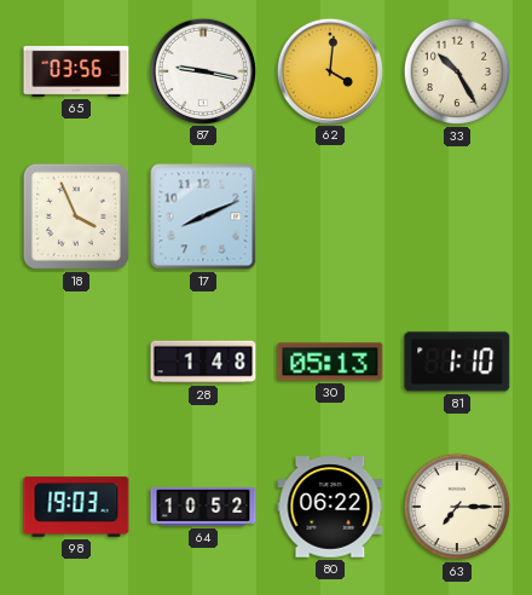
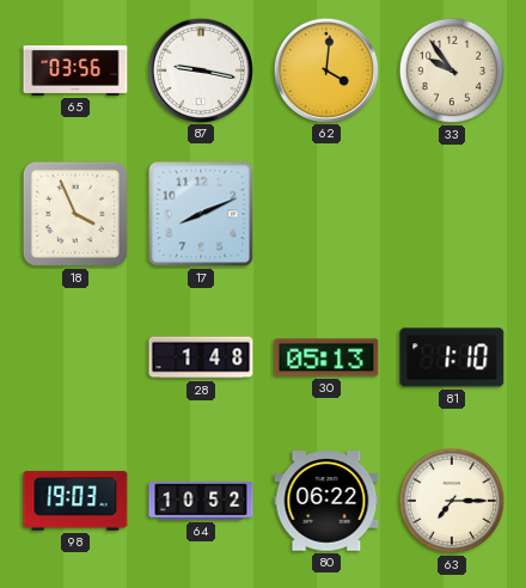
33: 10:25 -> 9:54
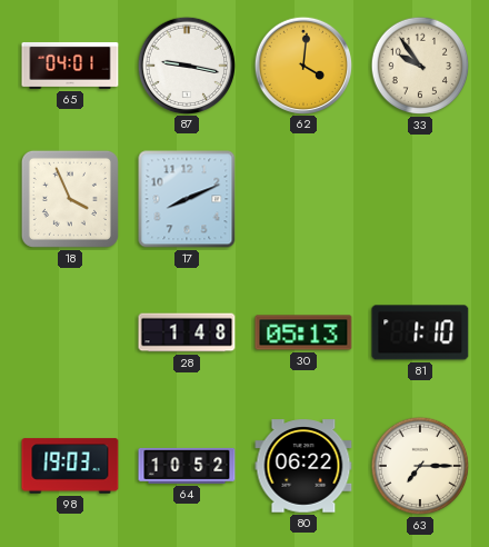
65: 03:56 -> 04:01
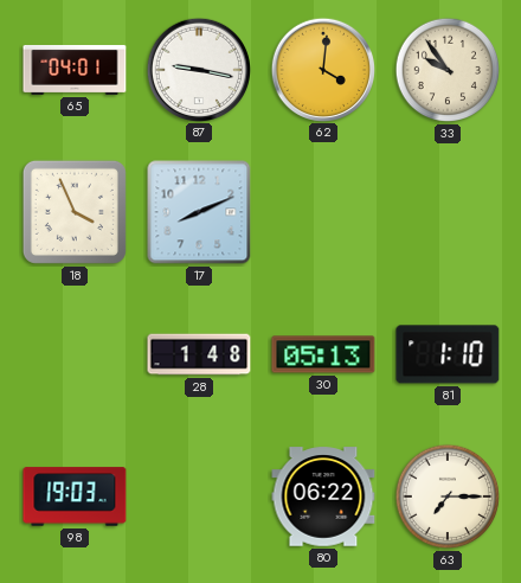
64: 10:52 -> none
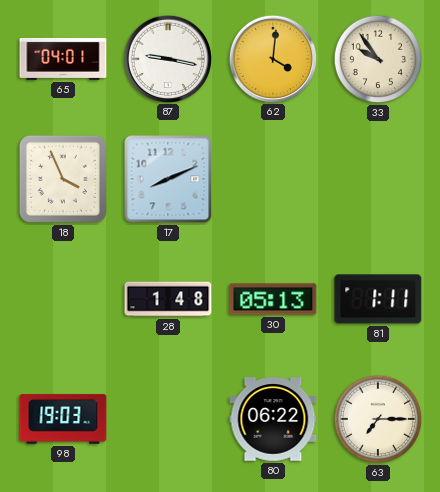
81: 1:10 -> 1:11
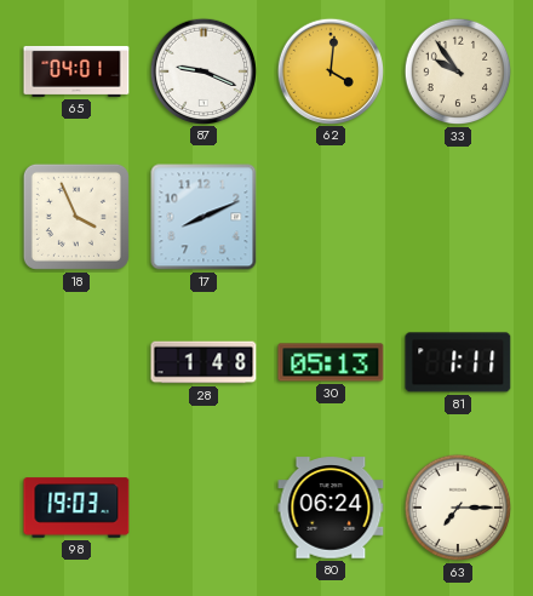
87: 9:17 -> 9:19
80: 06:22 -> 06:24
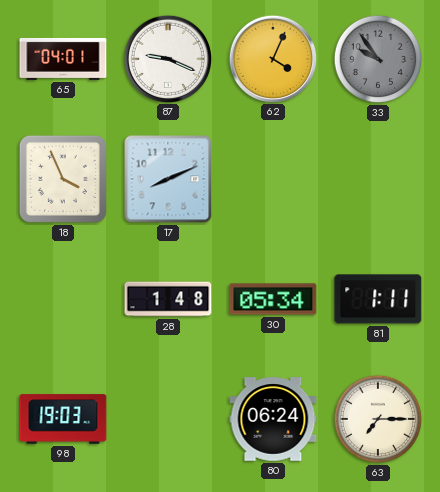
62: 4:01 -> 4:04
33 dial: cream -> grey
30: 05:13 -> 05:34
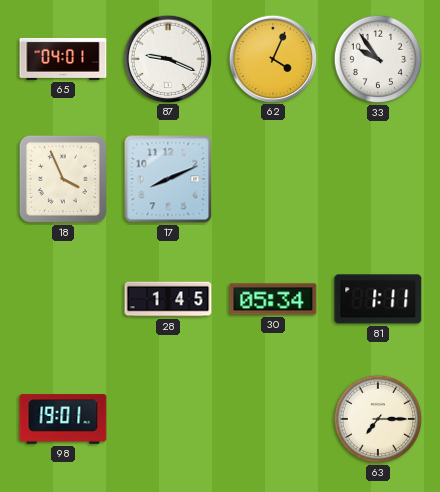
33 dial: grey -> white
28: 1:48 -> 1:45
98: 19:03 -> 19:01
80: 06:24 -> none
